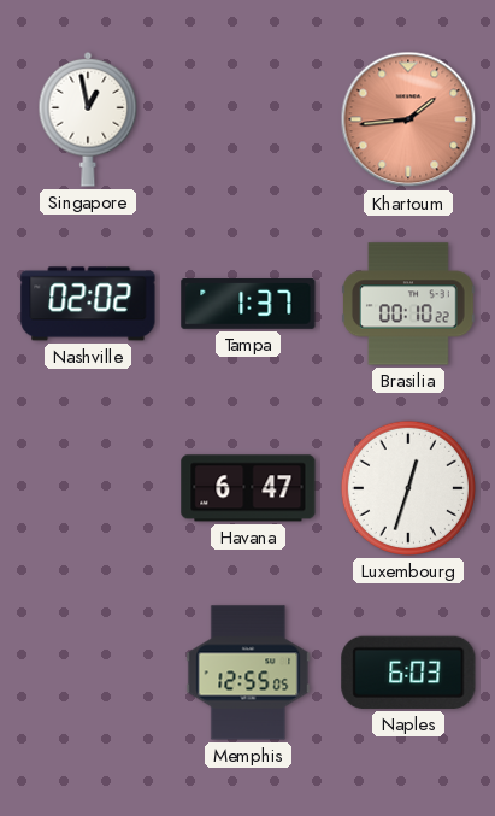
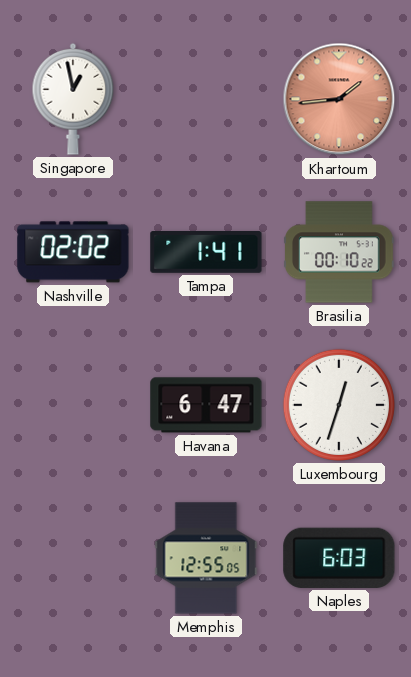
Tampa: 1:37 -> 1:41
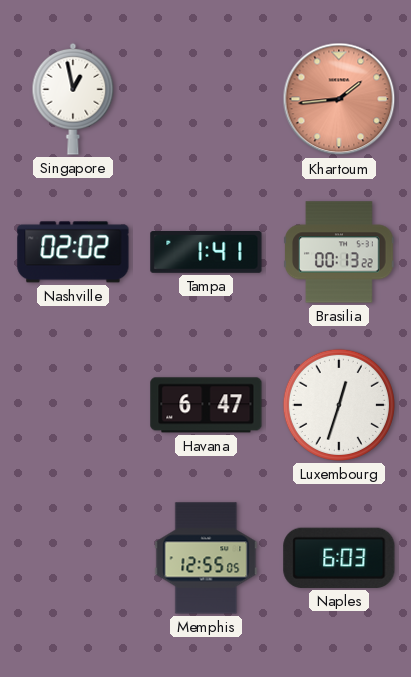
Brasilia: 00:10 -> 00:13
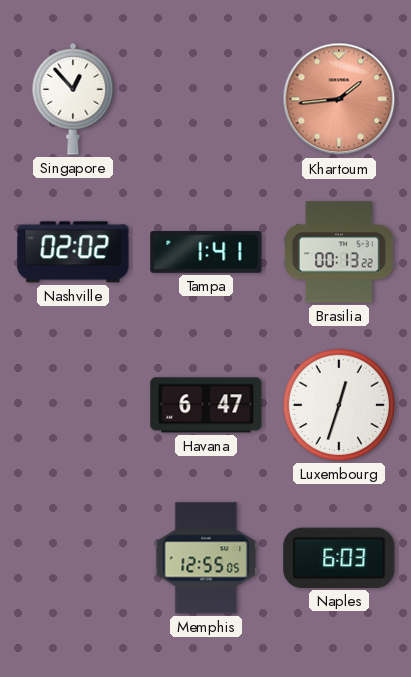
Singapore: 12:58 -> 12:53
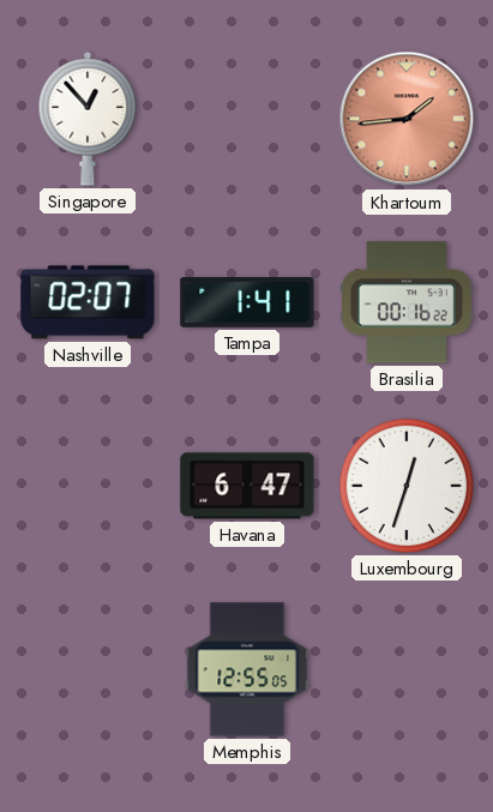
Nashville: 02:02 -> 02:07
Brasilia: 00:13 -> 00:16
Naples: 6:03 -> none
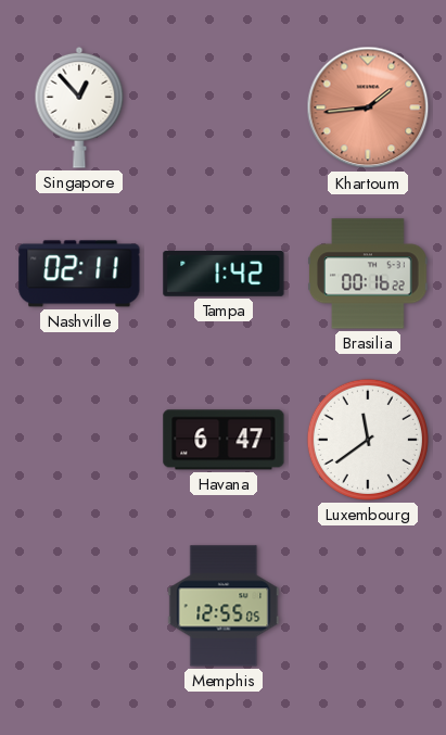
Nashville: 02:07 -> 02:11
Tampa: 1:41 -> 1:42
Luxembourg: 12:33 -> 11:39
